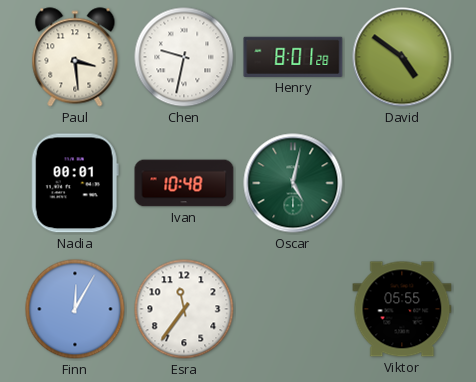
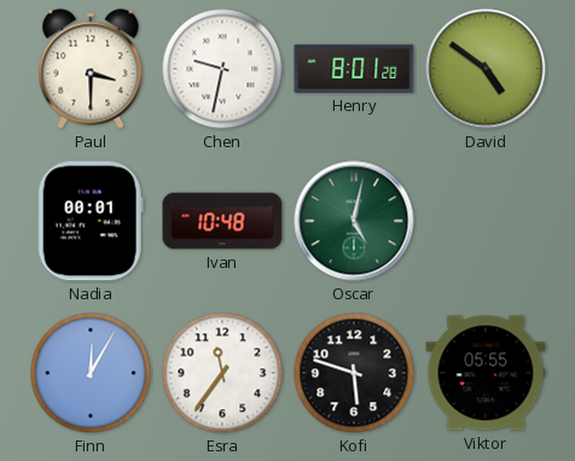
Paul: 3:29 -> 3:30
Kofi: none -> 5:48
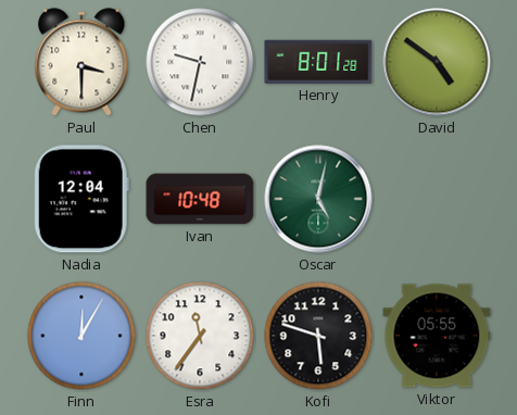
Nadia: 00:01 -> 12:04
